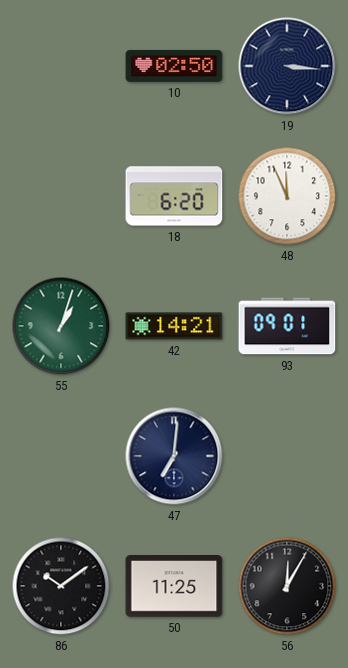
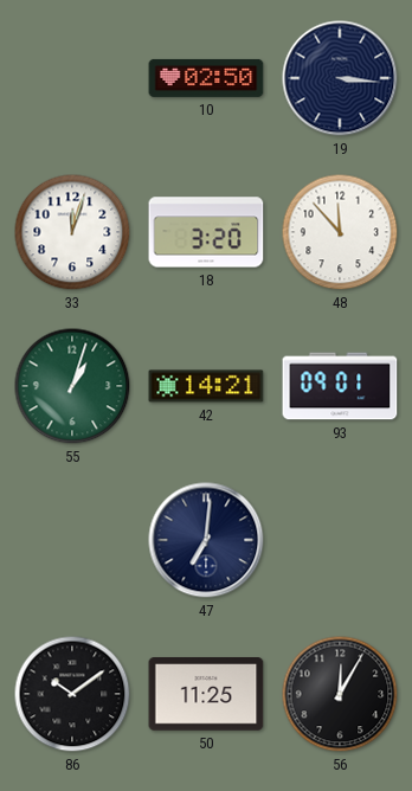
33: none -> 12:03
18: 6:20 -> 3:20
48: 11:56 -> 11:53
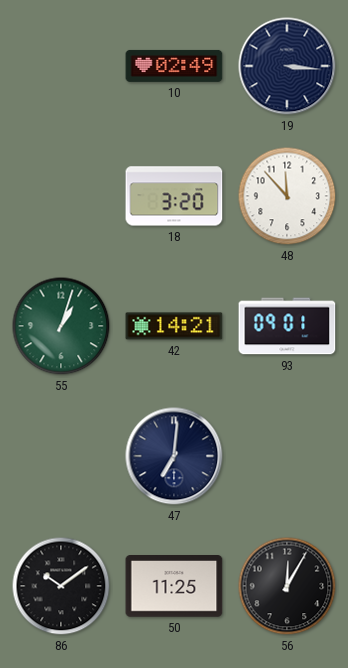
10: 02:50 -> 02:49
33: 12:03 -> none
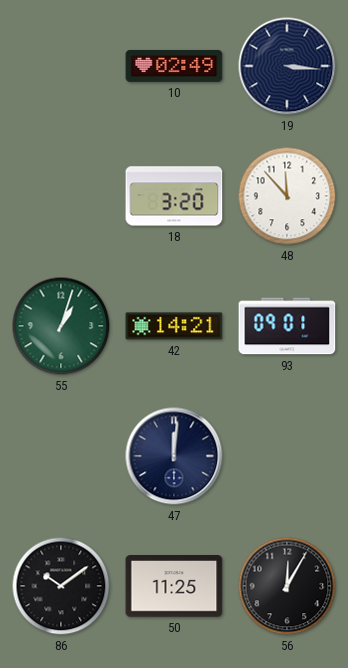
47: 7:01 -> 12:01
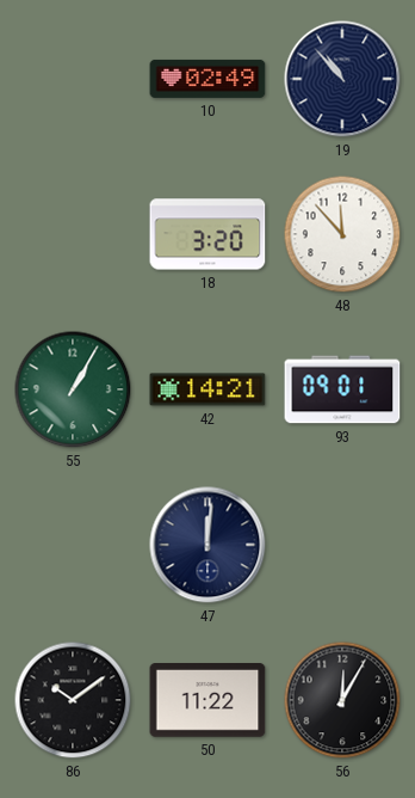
19: 3:16 -> 10:53
55: 1:03 -> 1:05
50: 11:25 -> 11:22
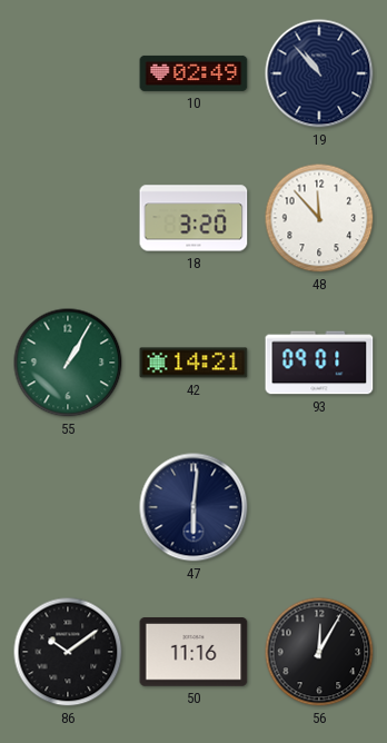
47: 12:01 -> 6:01
50: 11:22 -> 11:16
